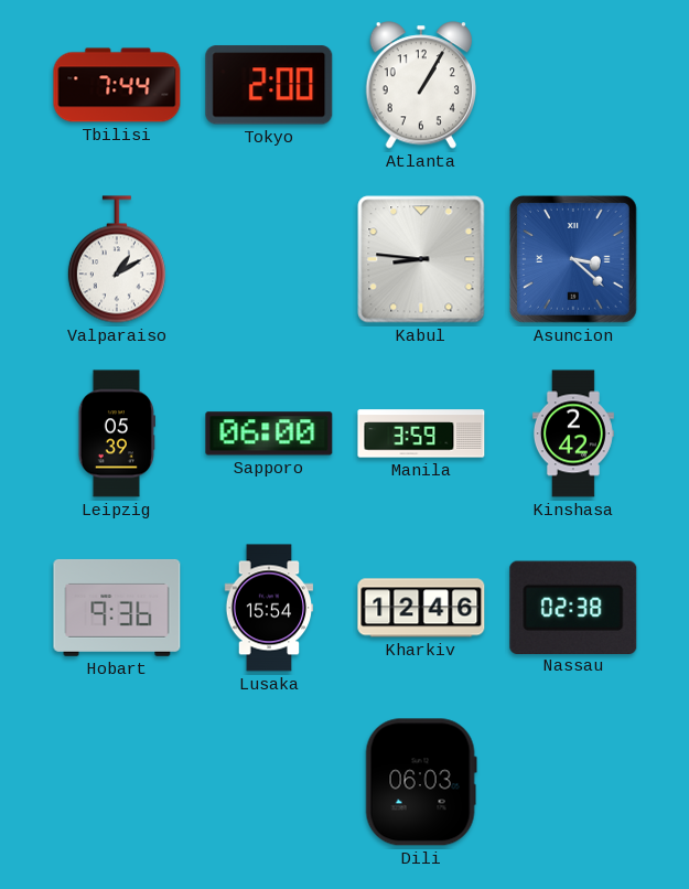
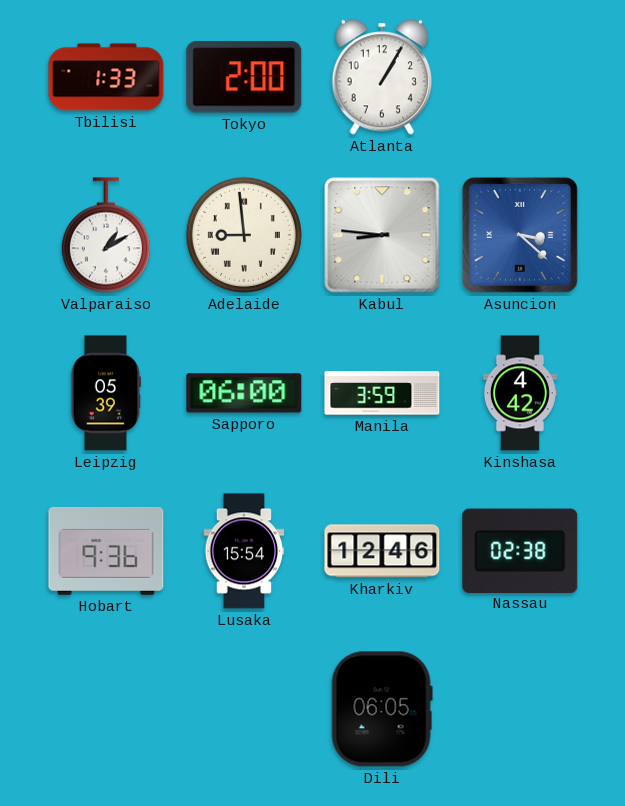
Tbilisi: 7:44 -> 1:33
Adelaide: none -> 8:59
Kinshasa: 2:42 -> 4:42
Dili: 06:03 -> 06:05
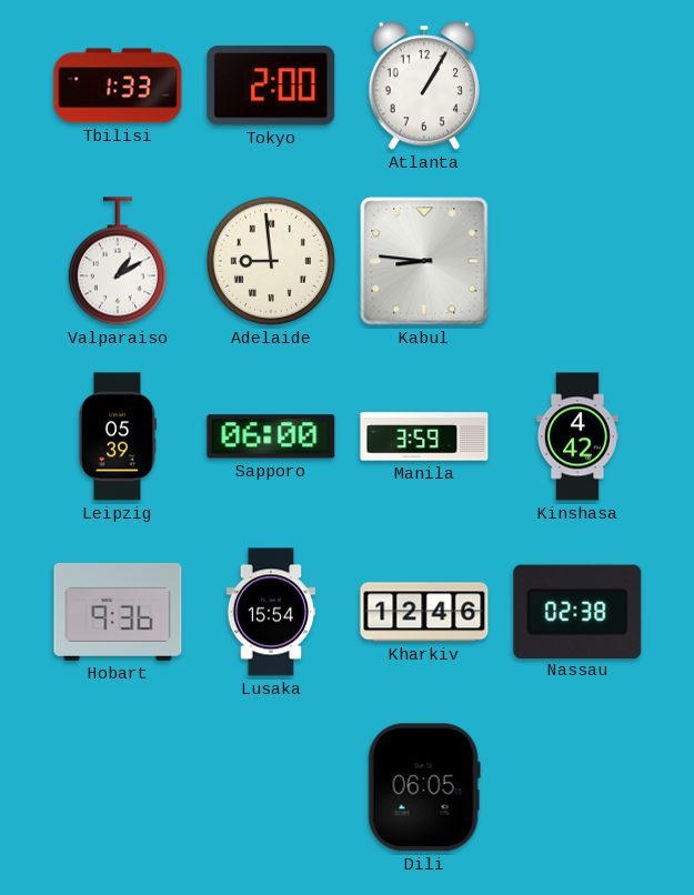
Asuncion: 3:22 -> none
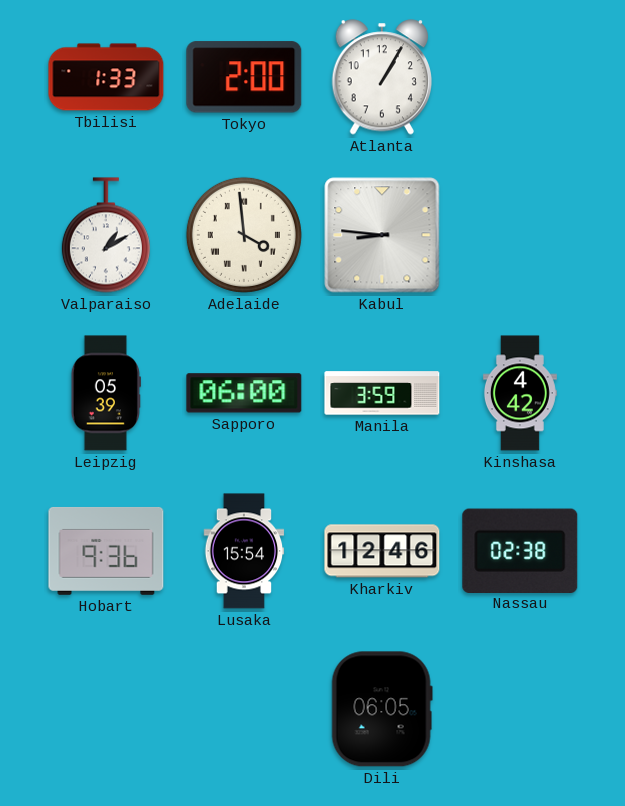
Adelaide: 8:59 -> 3:59
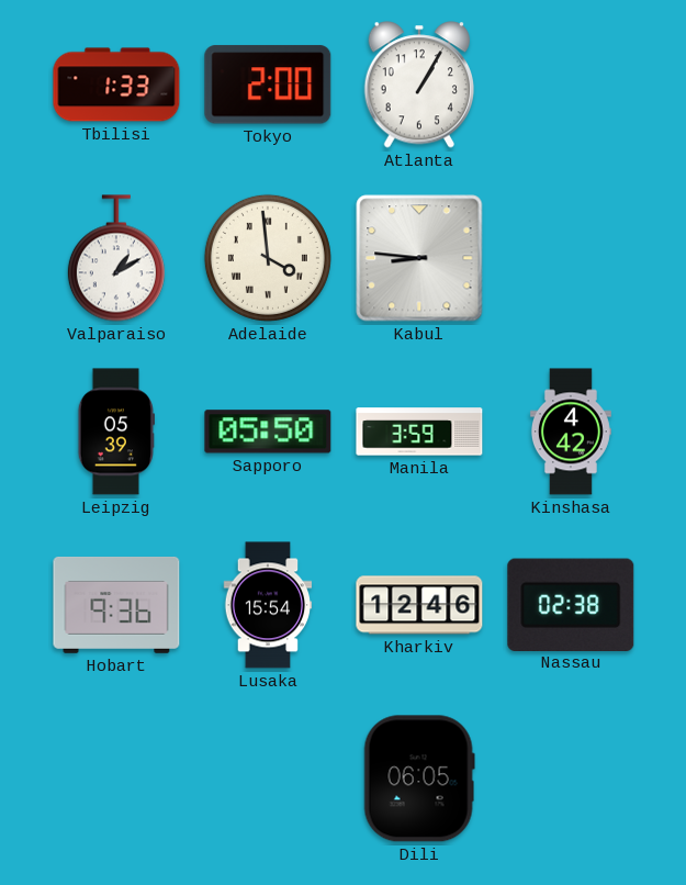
Sapporo: 06:00 -> 05:50
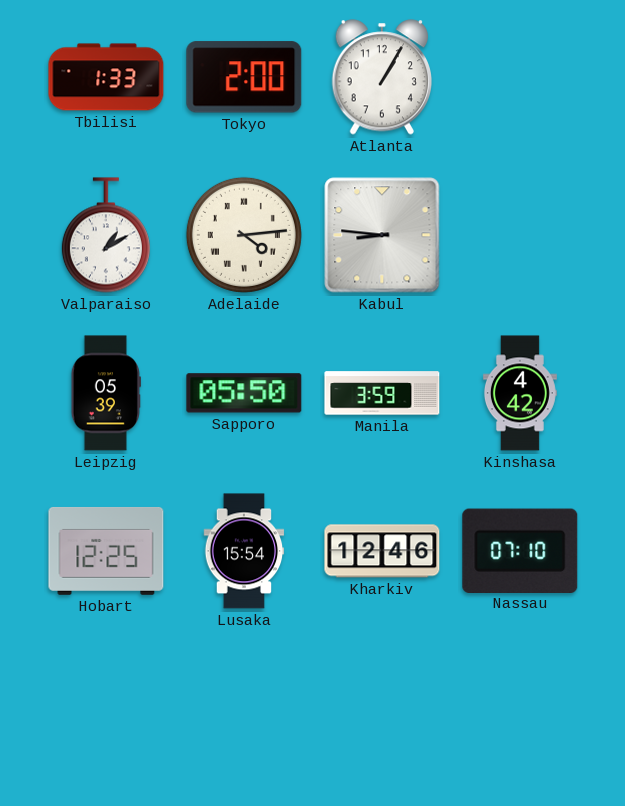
Adelaide: 3:59 -> 4:14
Hobart: 9:36 -> 12:25
Nassau: 02:38 -> 07:10
Dili: 06:05 -> none
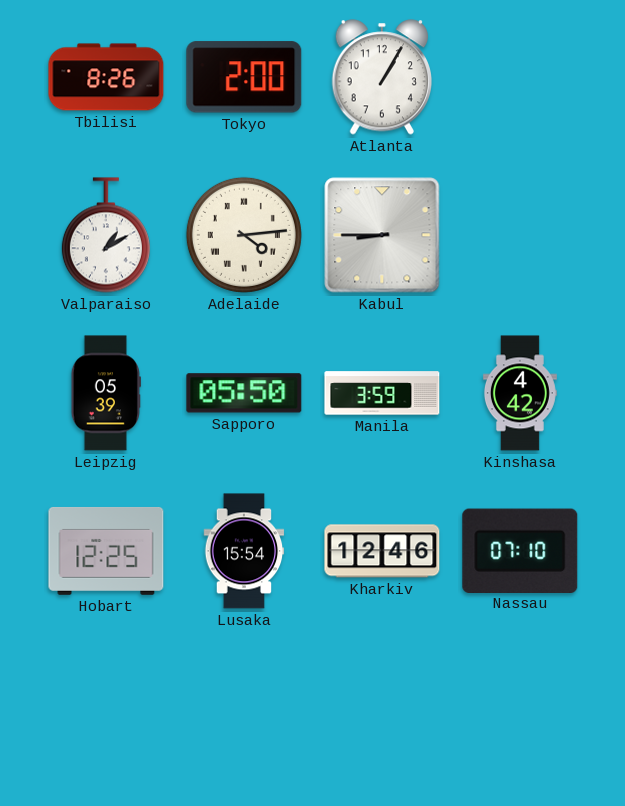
Tbilisi: 1:33 -> 8:26
Kabul: 8:46 -> 8:45
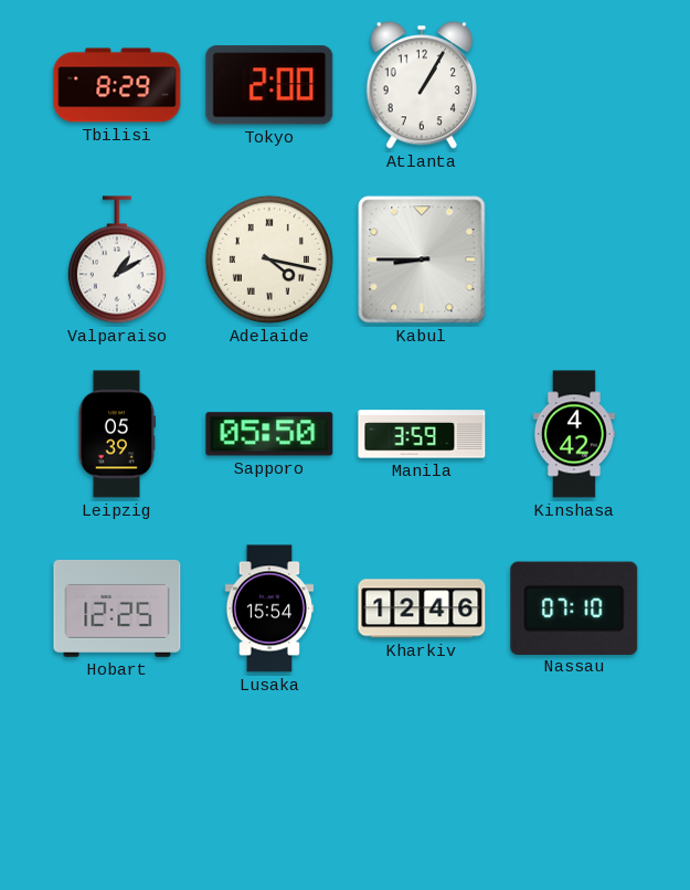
Tbilisi: 8:26 -> 8:29
Adelaide: 4:14 -> 4:17
